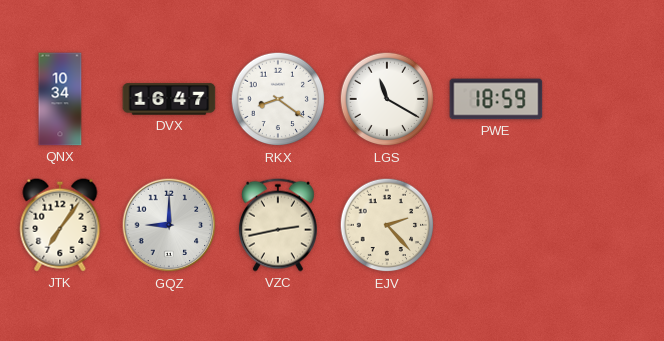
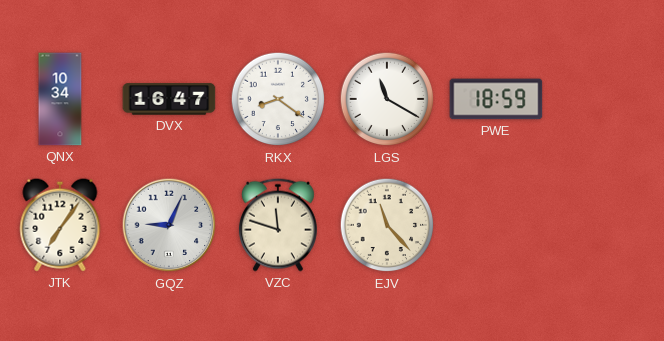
GQZ: 9:00 -> 9:04
VZC: 2:43 -> 11:48
EJV: 2:23 -> 11:23
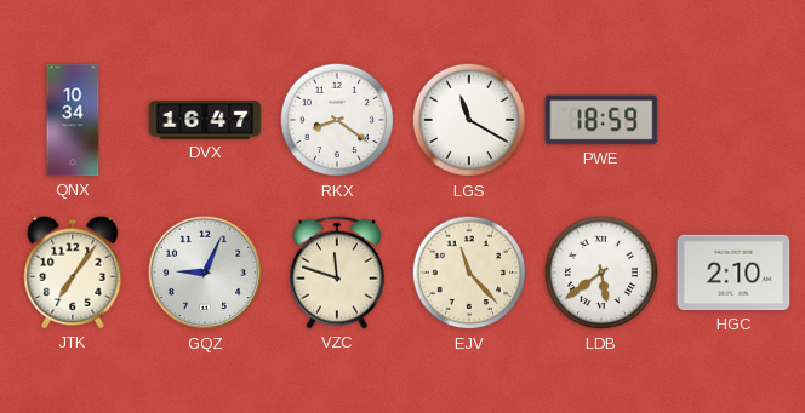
LDB: none -> 5:39
HGC: none -> 2:10
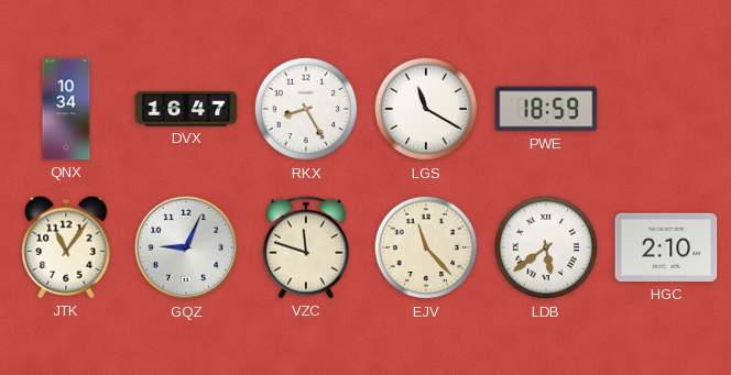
RKX: 8:21 -> 8:25
JTK: 7:06 -> 11:06
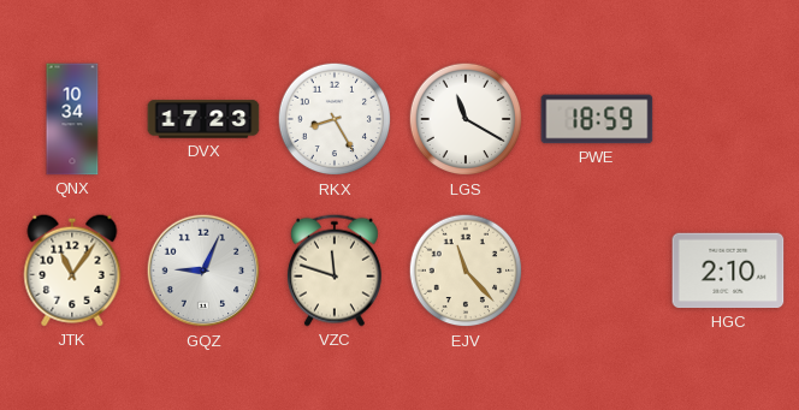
DVX: 16:47 -> 17:23
LDB: 5:39 -> none
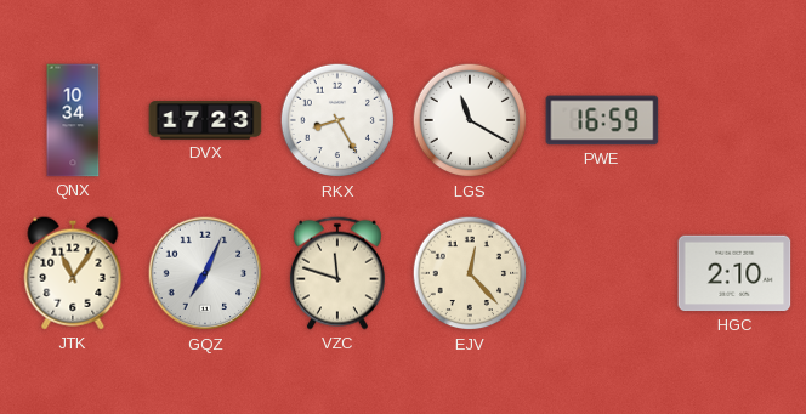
PWE: 18:59 -> 16:59
GQZ: 9:04 -> 7:04
EJV: 11:23 -> 12:23
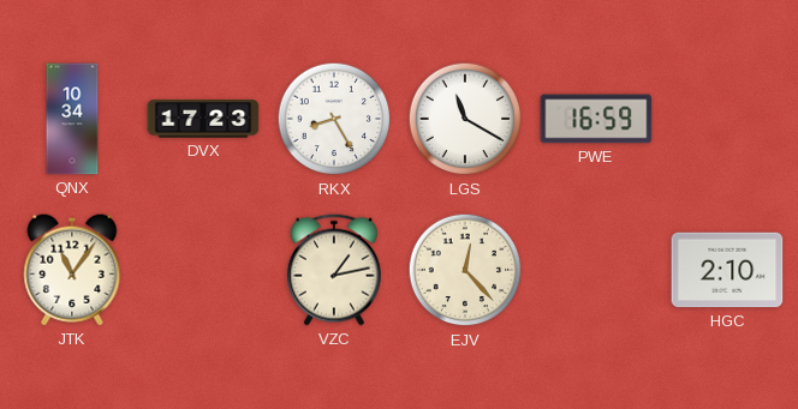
GQZ: 7:04 -> none
VZC: 11:48 -> 1:13
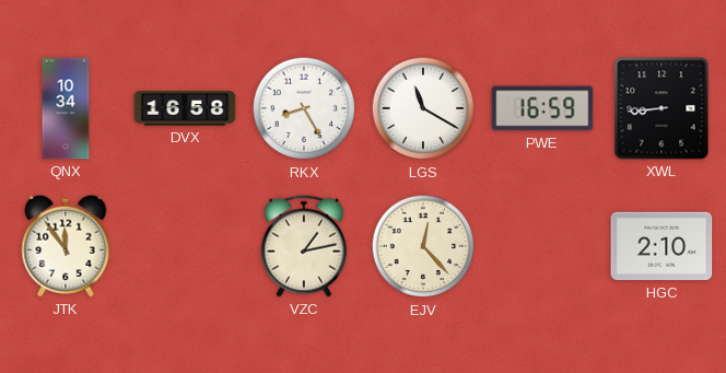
DVX: 17:23 -> 16:58
XWL: none -> 8:44
JTK: 11:06 -> 11:54
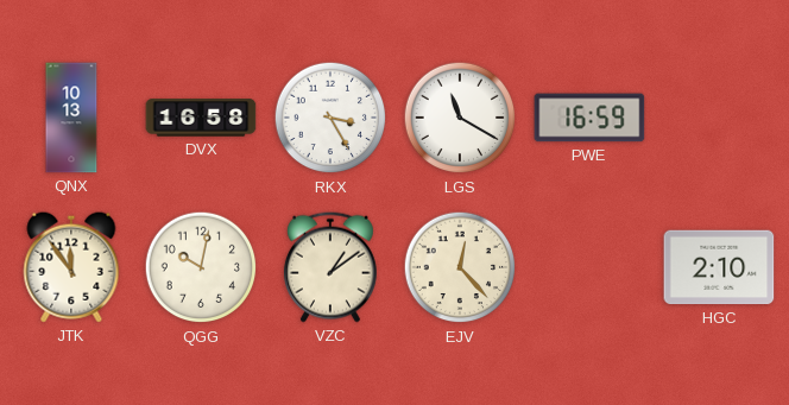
QNX: 10:34 -> 10:13
RKX: 8:25 -> 3:25
XWL: 8:44 -> none
QGG: none -> 10:02
VZC: 1:13 -> 1:09
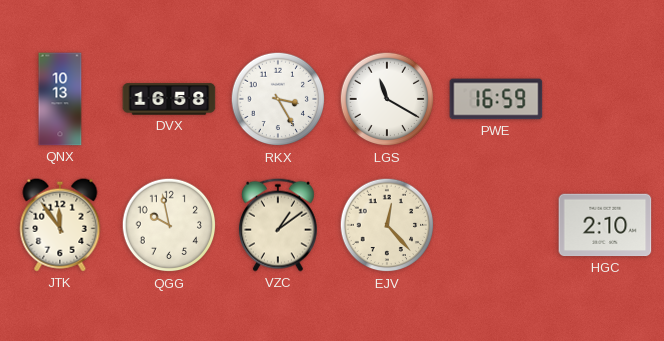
QGG: 10:02 -> 9:58
